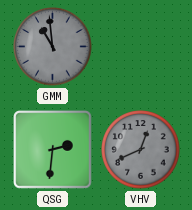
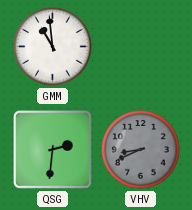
GMM dial: grey -> white
VHV: 12:41 -> 8:41
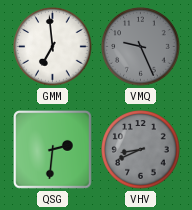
GMM: 10:59 -> 6:59
VMQ: none -> 9:26
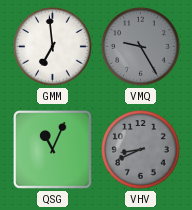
VMQ: 9:26 -> 9:25
QSG: 2:31 -> 11:04
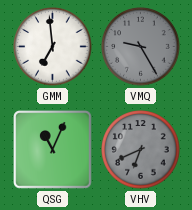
VHV: 8:41 -> 6:41
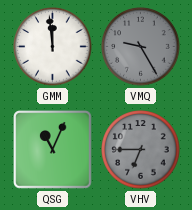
GMM: 6:59 -> 11:59
VHV: 6:41 -> 6:45
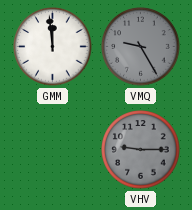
QSG: 11:04 -> none
VHV: 6:45 -> 9:15
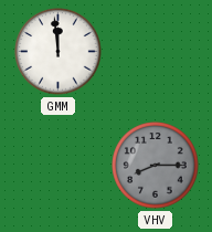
VMQ: 9:25 -> none
VHV: 9:15 -> 8:15
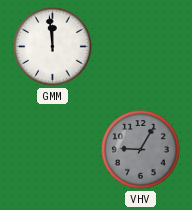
VHV: 8:15 -> 9:05
